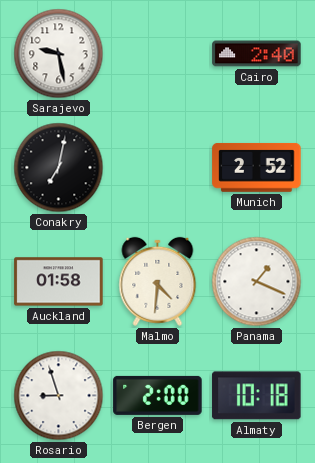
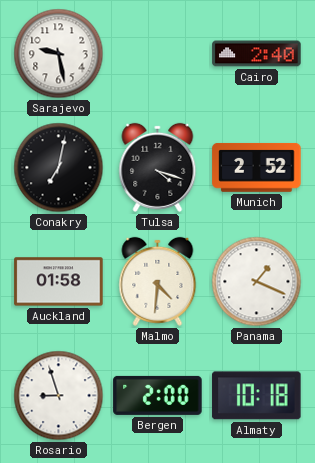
Tulsa: none -> 4:18
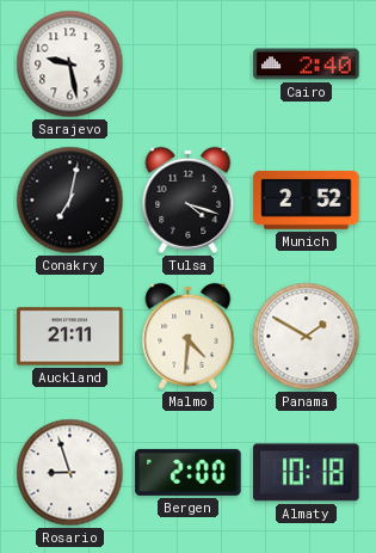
Auckland: 01:58 -> 21:11
Panama: 1:19 -> 1:50
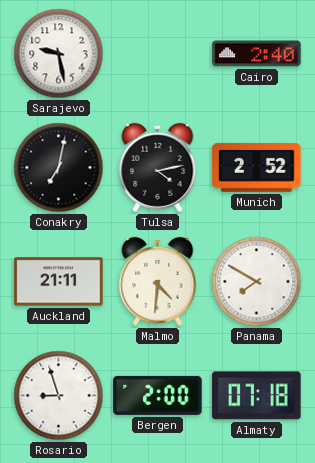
Tulsa: 4:18 -> 4:13
Panama: 1:50 -> 7:50
Almaty: 10:18 -> 07:18
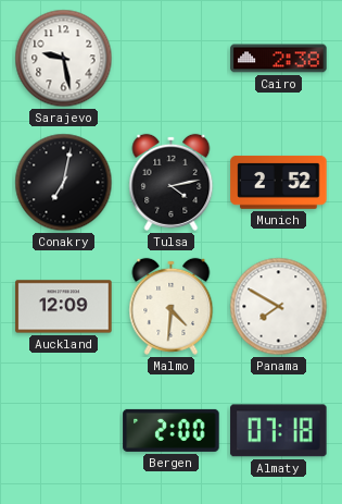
Cairo: 2:40 -> 2:38
Auckland: 21:11 -> 12:09
Rosario: 8:57 -> none
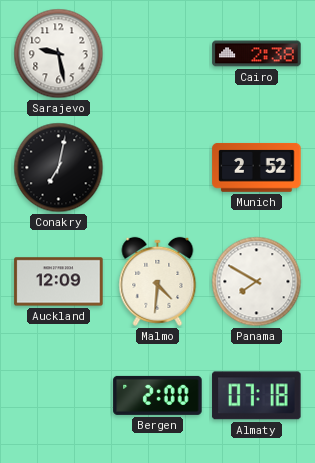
Tulsa: 4:13 -> none
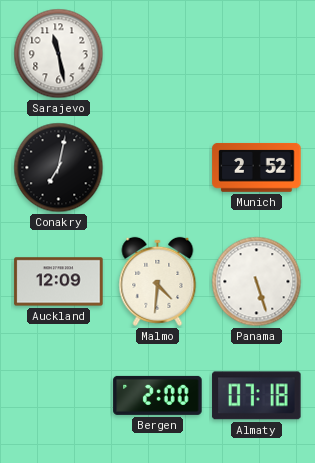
Sarajevo: 9:28 -> 11:28
Cairo: 2:38 -> none
Panama: 7:50 -> 5:27
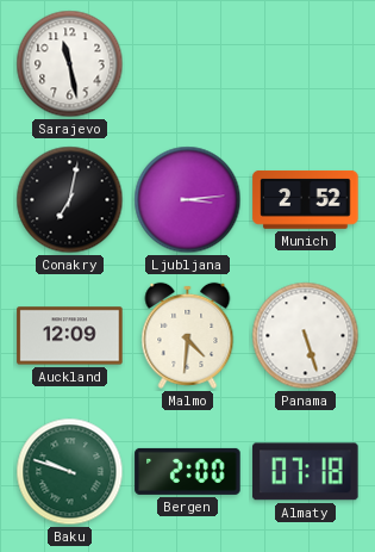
Ljubljana: none -> 3:14
Baku: none -> 9:48
